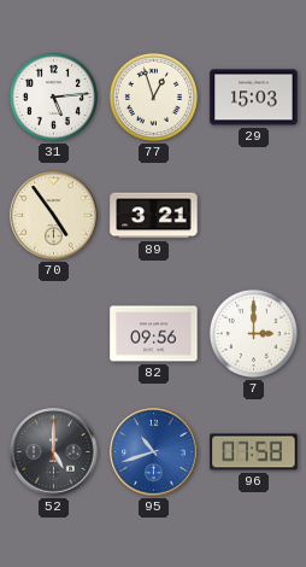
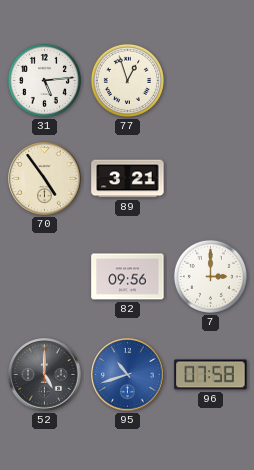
29: 15:03 -> none
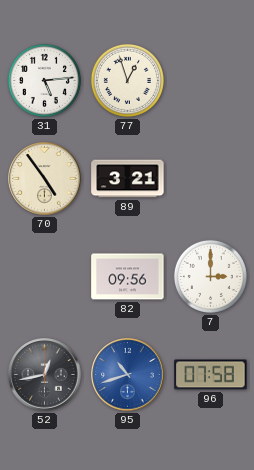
52: 5:00 -> 12:43
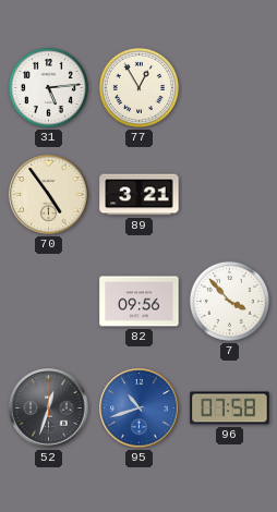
77: 12:57 -> 12:55
7: 3:00 -> 3:53
52: 12:43 -> 12:33
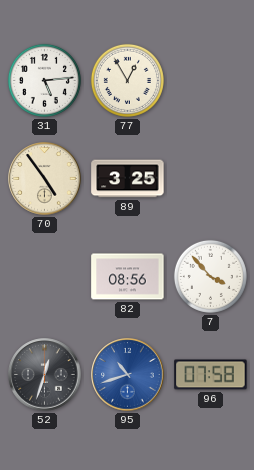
89: 3:21 -> 3:25
82: 09:56 -> 08:56
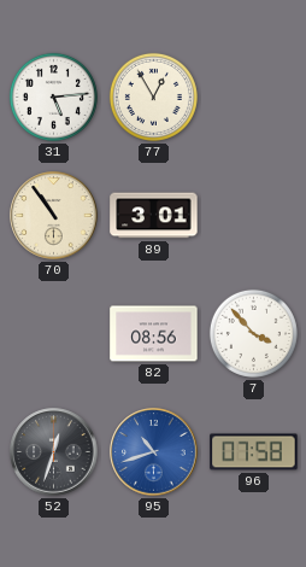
70: 4:54 -> 10:54
89: 3:25 -> 3:01
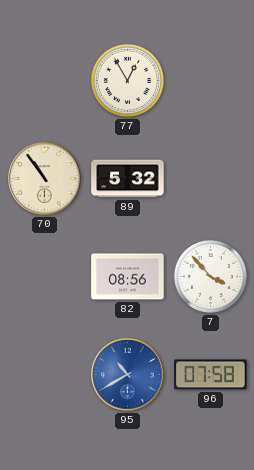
31: 5:14 -> none
89: 3:01 -> 5:32
52: 12:33 -> none
95: 10:42 -> 10:40
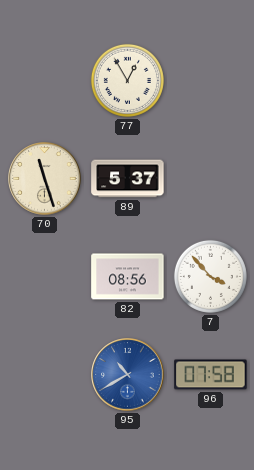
70: 10:54 -> 11:27
89: 5:32 -> 5:37
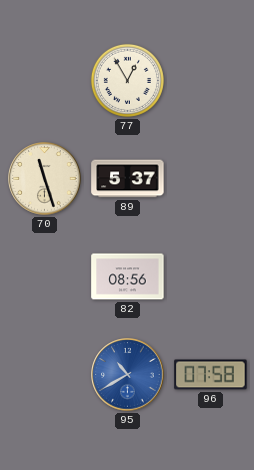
7: 3:53 -> none
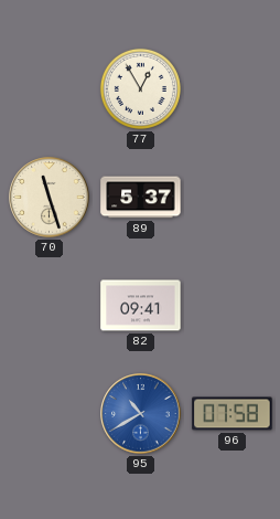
82: 08:56 -> 09:41
